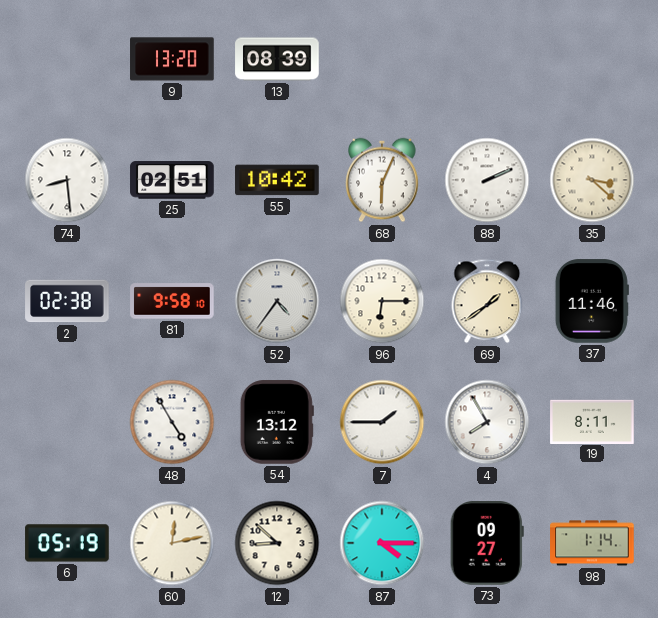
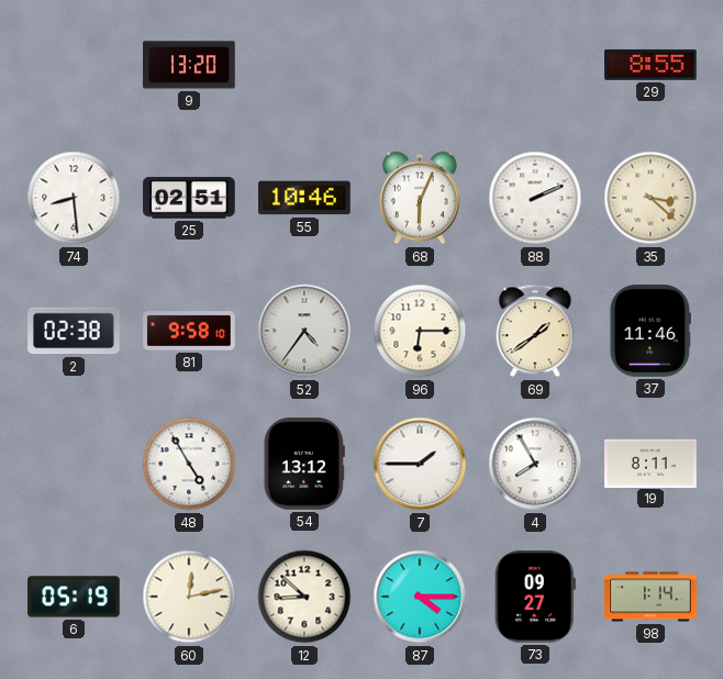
13: 08:39 -> none
29: none -> 8:55
55: 10:42 -> 10:46
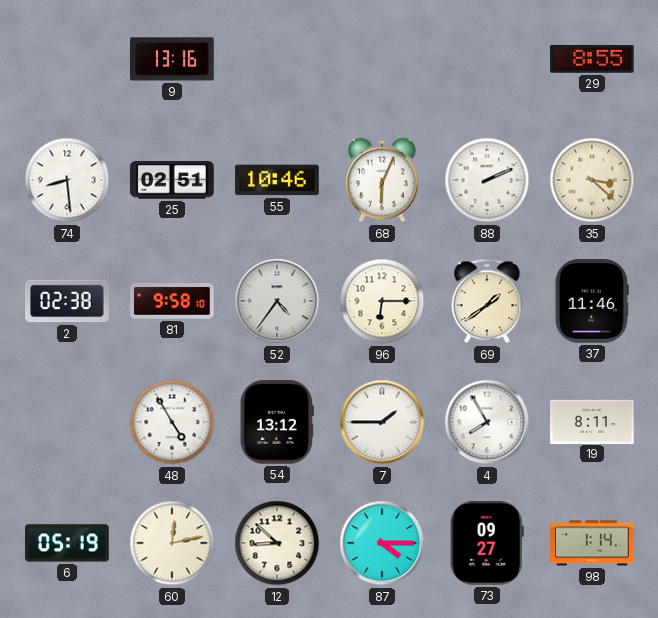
9: 13:20 -> 13:16
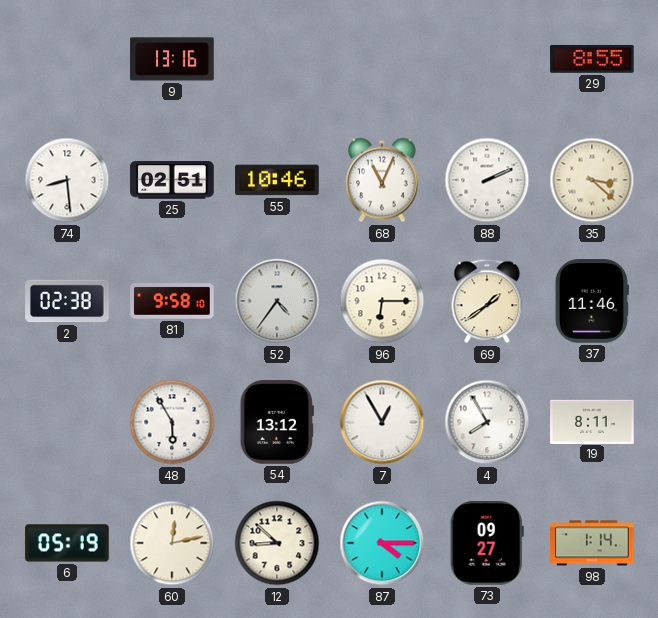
68: 6:04 -> 11:04
48: 4:55 -> 5:55
7: 1:45 -> 12:55
